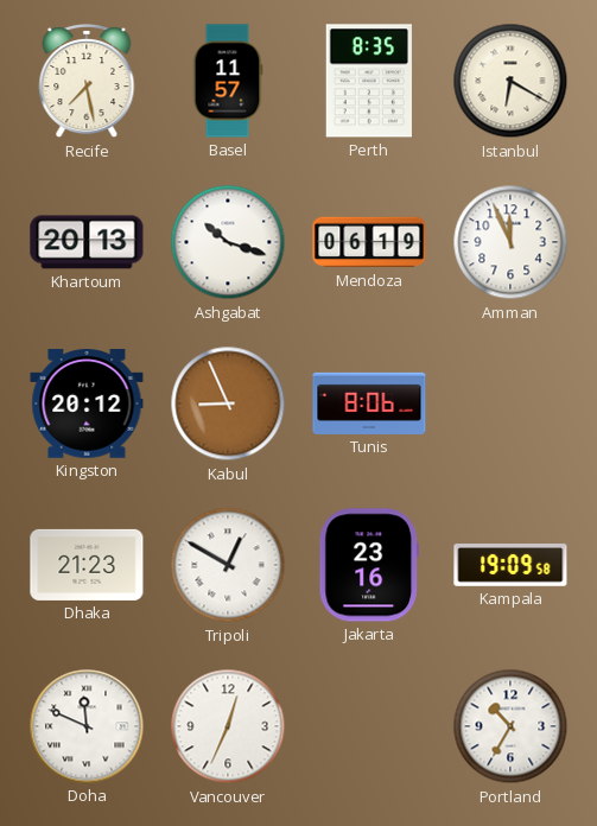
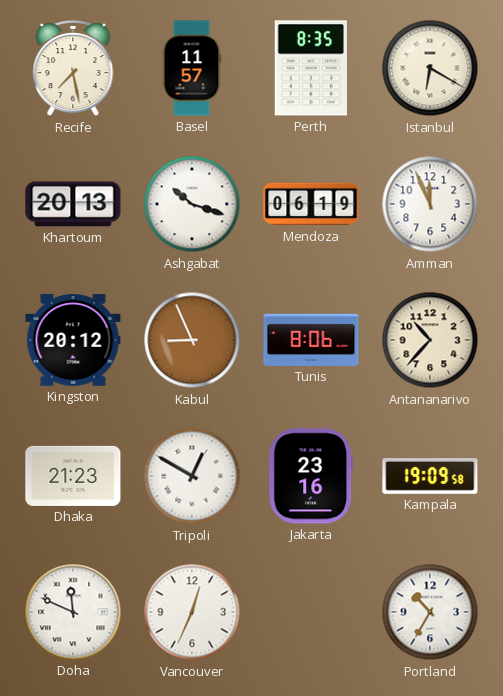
Antananarivo: none -> 10:37
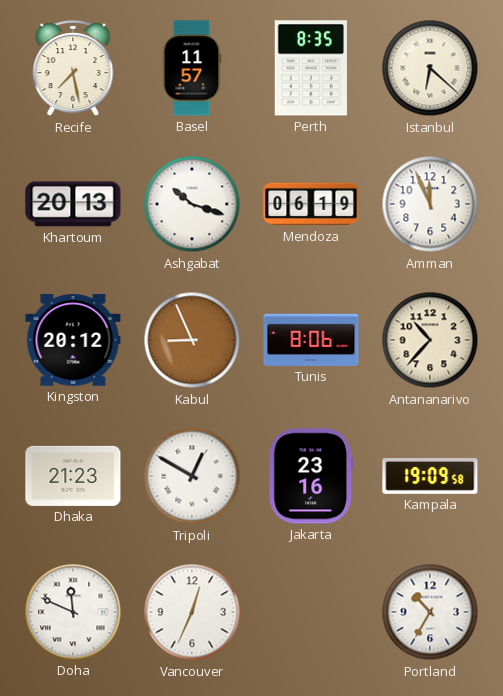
Istanbul: 6:20 -> 6:22
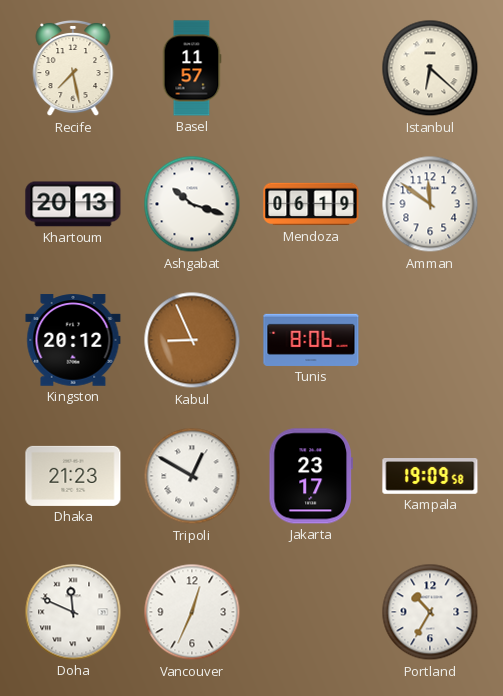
Perth: 8:35 -> none
Amman: 11:56 -> 11:51
Antananarivo: 10:37 -> none
Jakarta: 23:16 -> 23:17
